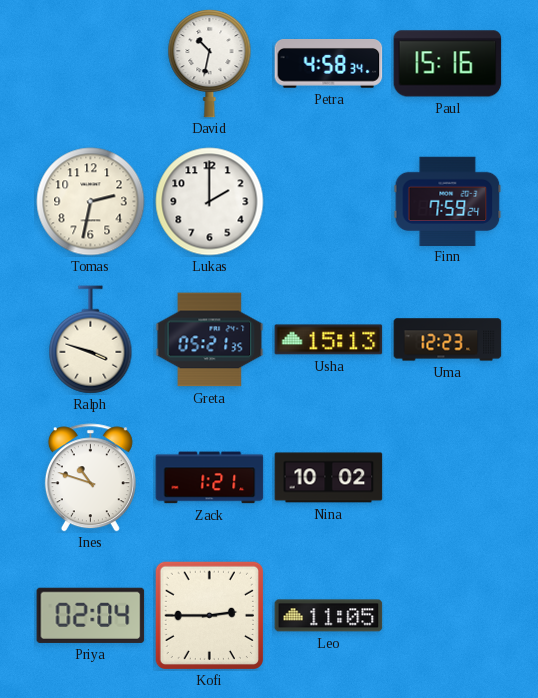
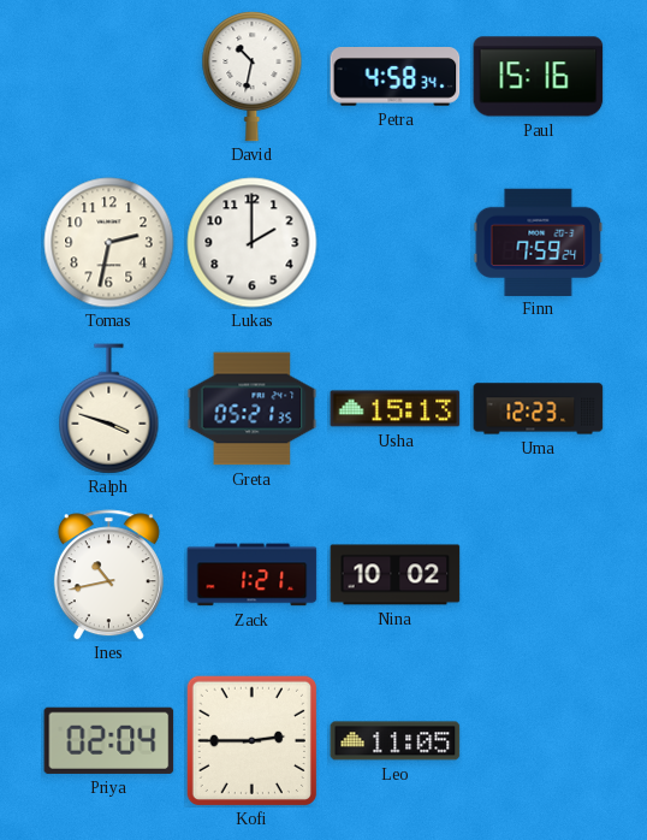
Ines: 10:48 -> 10:43
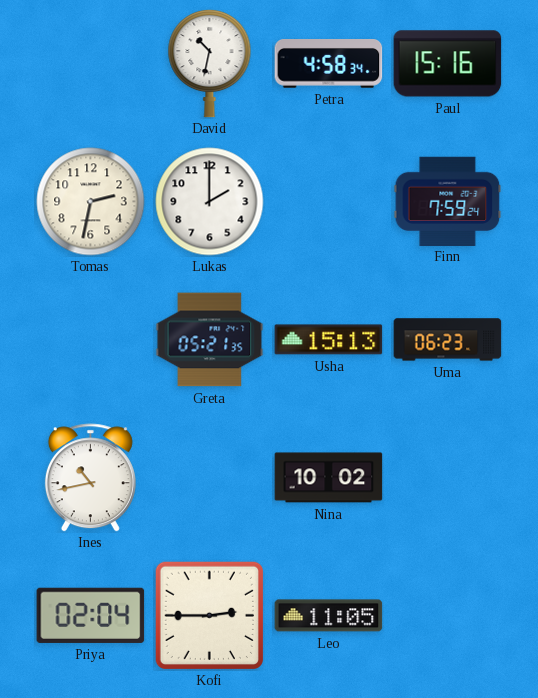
Ralph: 3:48 -> none
Uma: 12:23 -> 06:23
Zack: 1:21 -> none
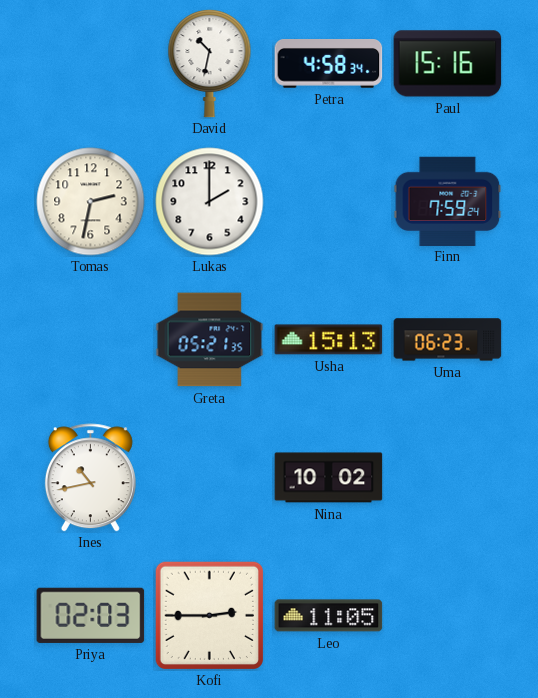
Priya: 02:04 -> 02:03
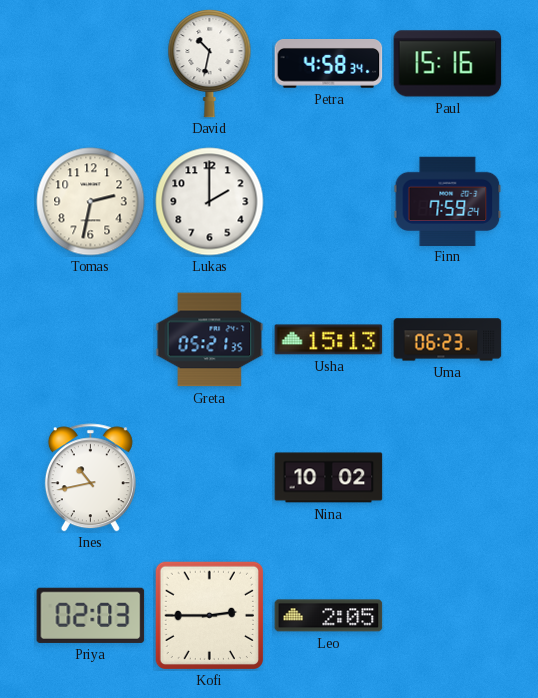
Leo: 11:05 -> 2:05
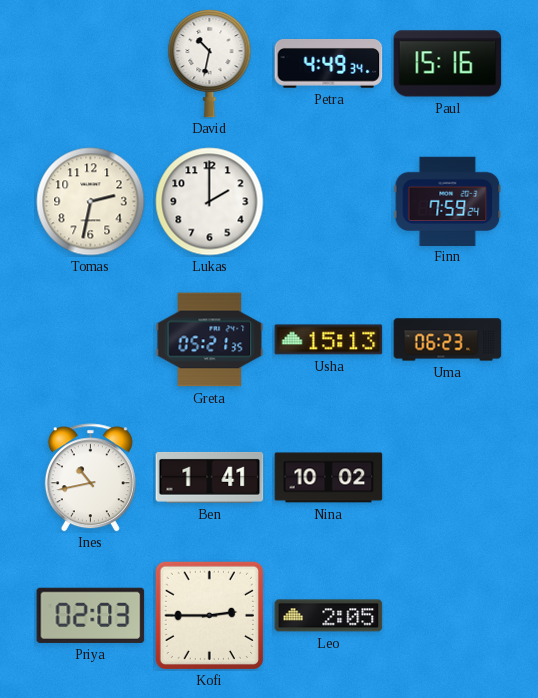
Petra: 4:58 -> 4:49
Ben: none -> 1:41
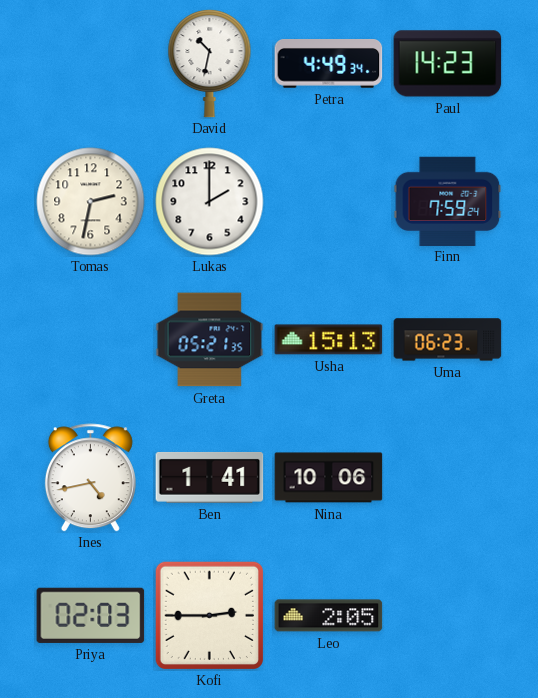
Paul: 15:16 -> 14:23
Ines: 10:43 -> 4:43
Nina: 10:02 -> 10:06
